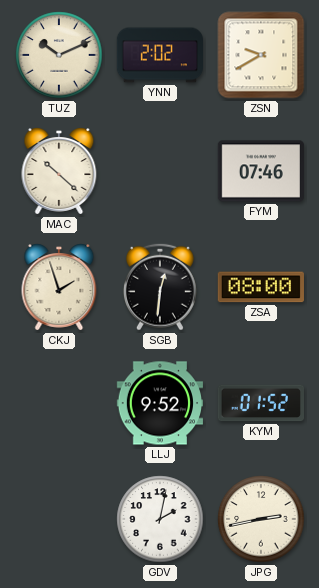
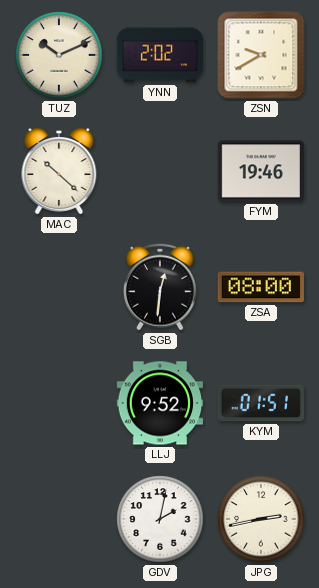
FYM: 07:46 -> 19:46
CKJ: 1:57 -> none
KYM: 01:52 -> 01:51
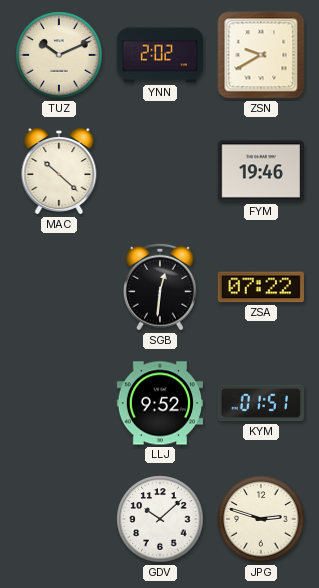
ZSA: 08:00 -> 07:22
GDV: 2:02 -> 10:08
JPG: 2:43 -> 2:48
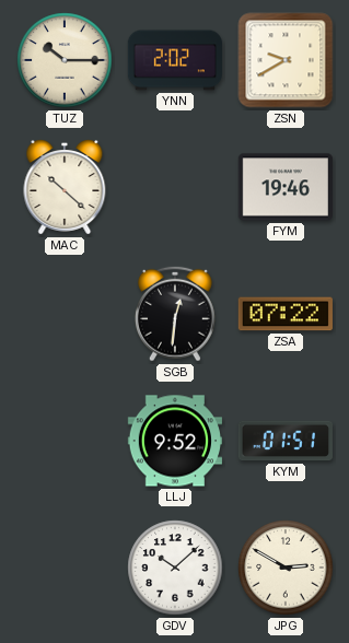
TUZ: 10:11 -> 10:15
JPG: 2:48 -> 2:50
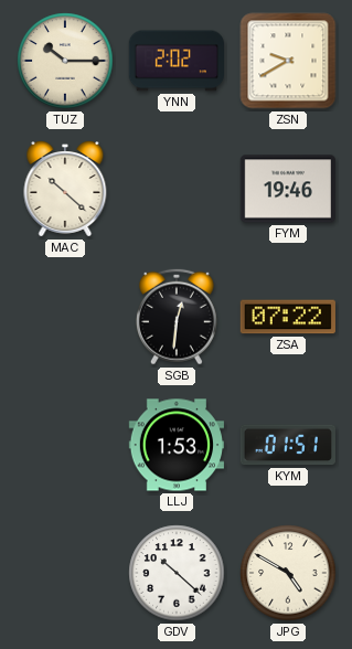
LLJ: 9:52 -> 1:53
GDV: 10:08 -> 10:22
JPG: 2:50 -> 4:50
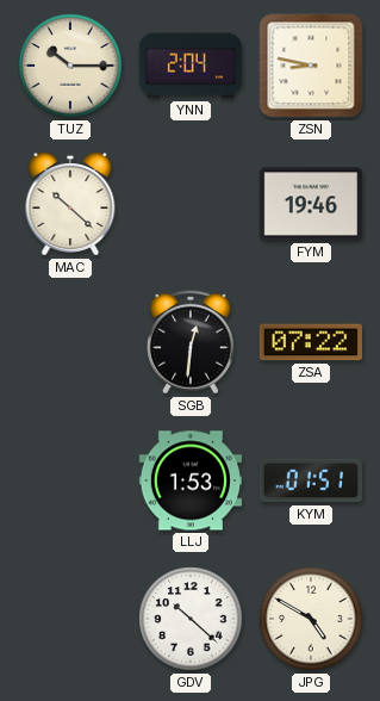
YNN: 2:02 -> 2:04
ZSN: 9:40 -> 8:47
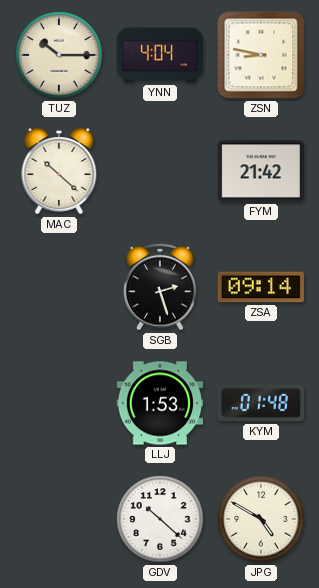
YNN: 2:04 -> 4:04
FYM: 19:46 -> 21:42
SGB: 12:31 -> 2:27
ZSA: 07:22 -> 09:14
KYM: 01:51 -> 01:48
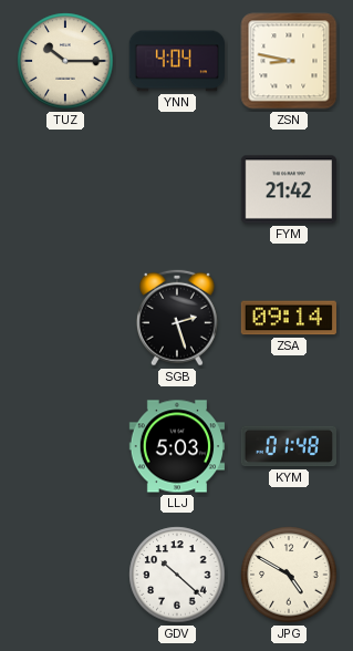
MAC: 10:22 -> none
LLJ: 1:53 -> 5:03
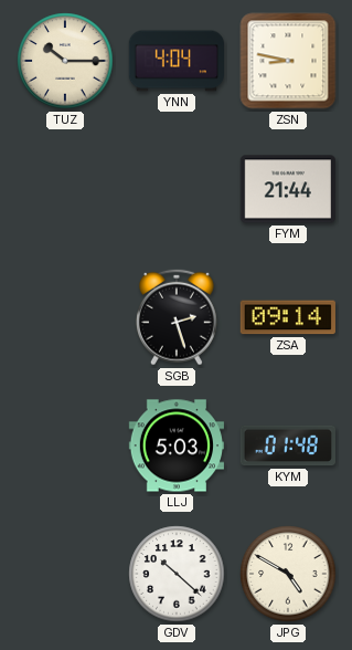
FYM: 21:42 -> 21:44
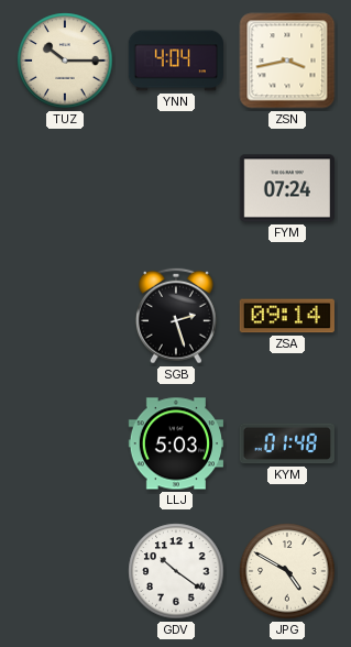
ZSN: 8:47 -> 3:43
FYM: 21:44 -> 07:24
GDV: 10:22 -> 10:21
